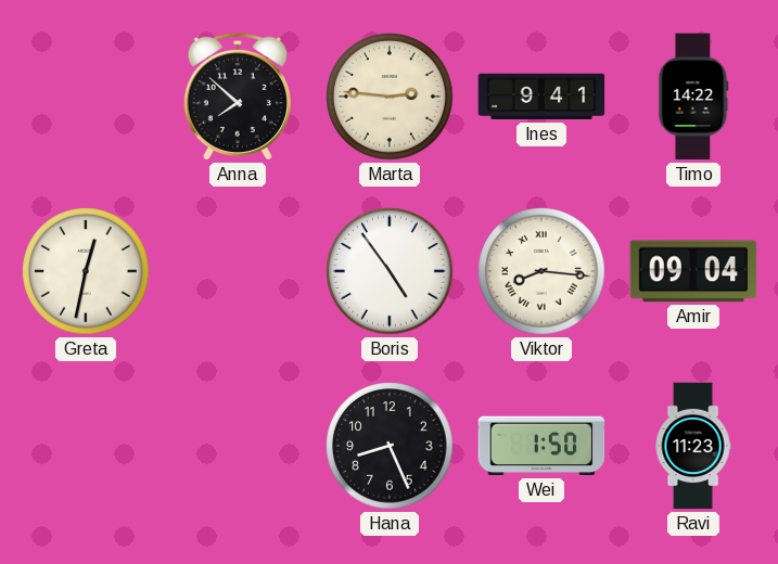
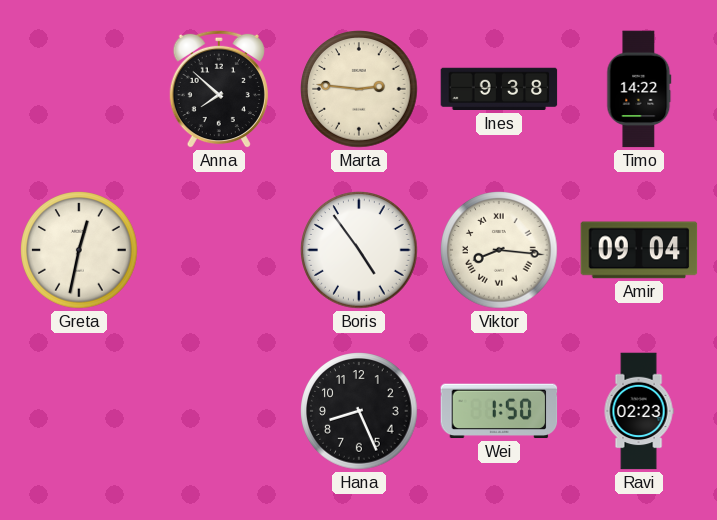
Ines: 9:41 -> 9:38
Ravi: 11:23 -> 02:23
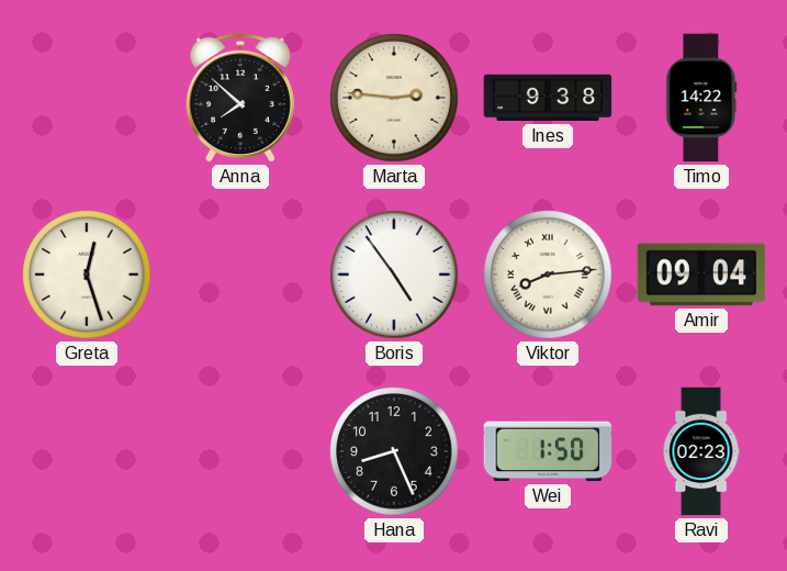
Greta: 12:32 -> 12:27
Viktor: 8:16 -> 8:14
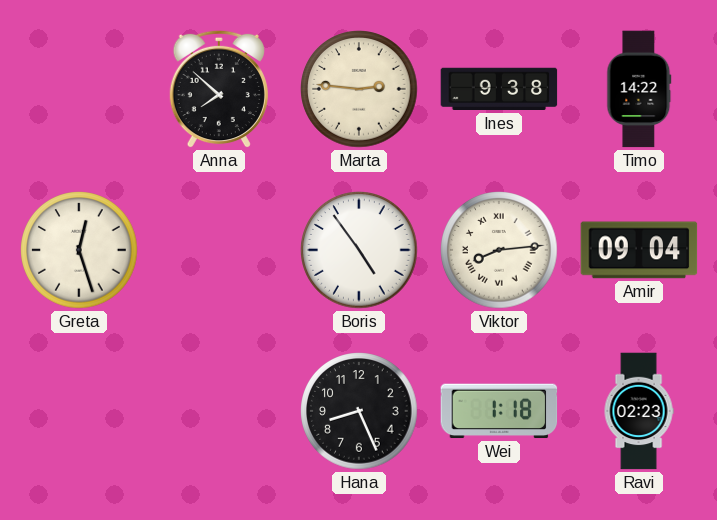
Wei: 1:50 -> 1:18
